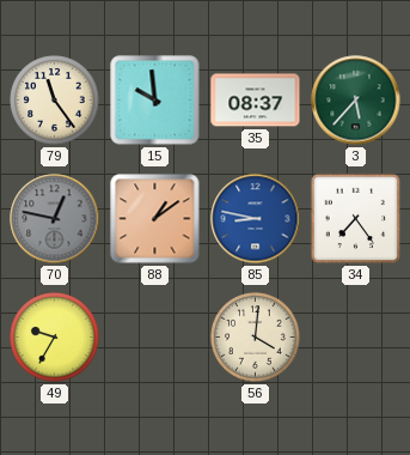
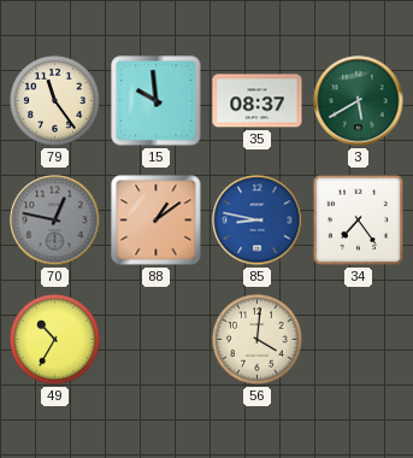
3: 5:37 -> 5:40
49: 9:35 -> 10:35
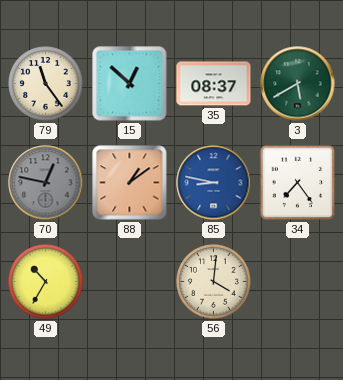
15: 9:59 -> 12:52
